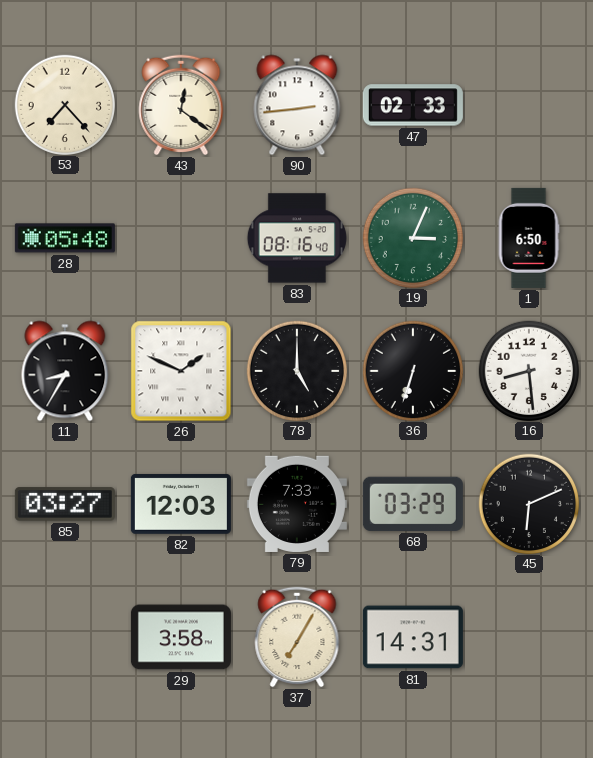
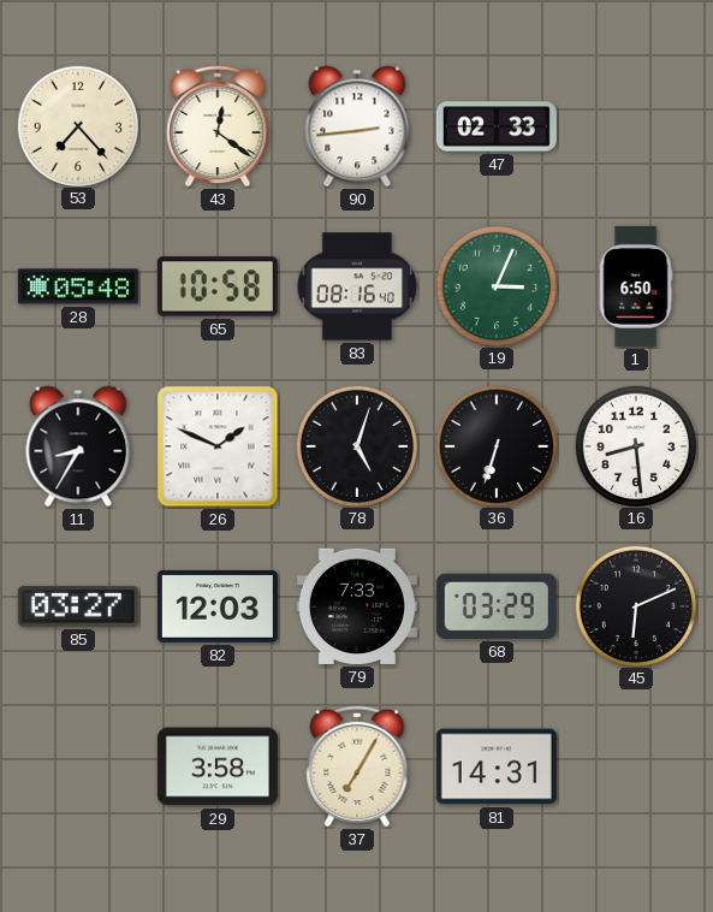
65: none -> 10:58
78: 5:00 -> 5:03
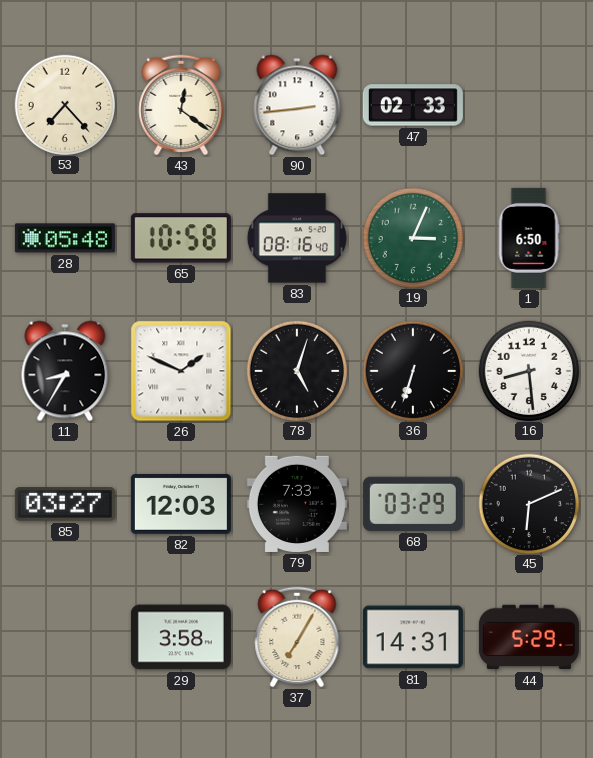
44: none -> 5:29
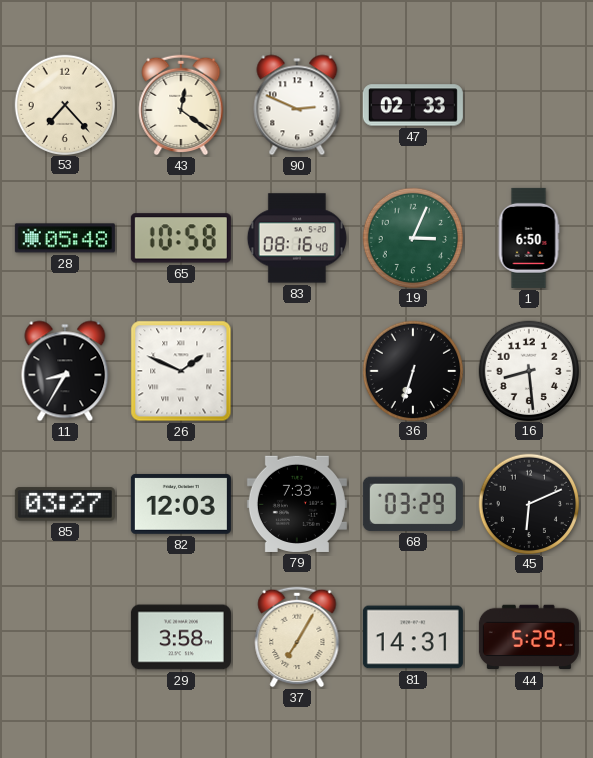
90: 2:44 -> 2:49
78: 5:03 -> none
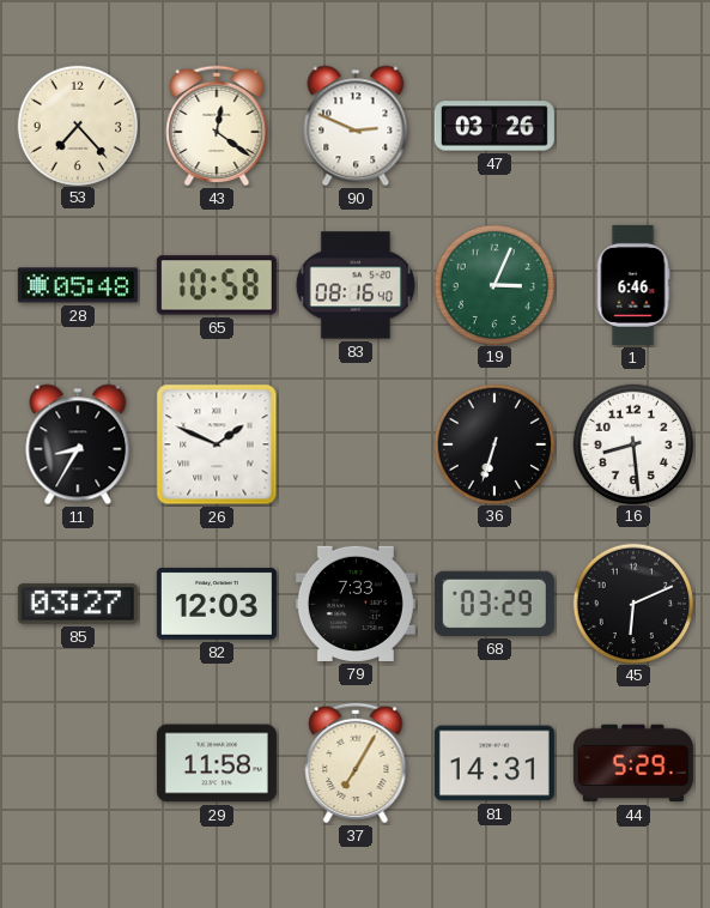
47: 02:33 -> 03:26
1: 6:50 -> 6:46
29: 3:58 -> 11:58
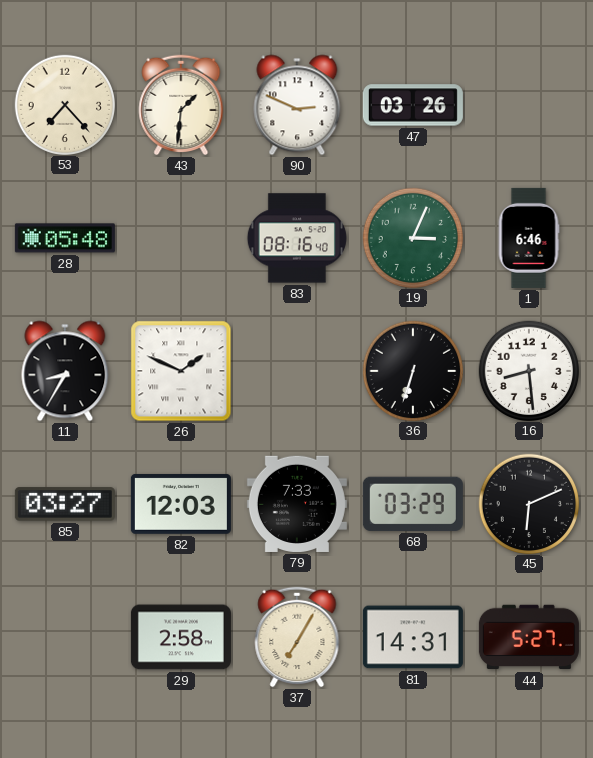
43: 12:21 -> 1:31
65: 10:58 -> none
29: 11:58 -> 2:58
44: 5:29 -> 5:27
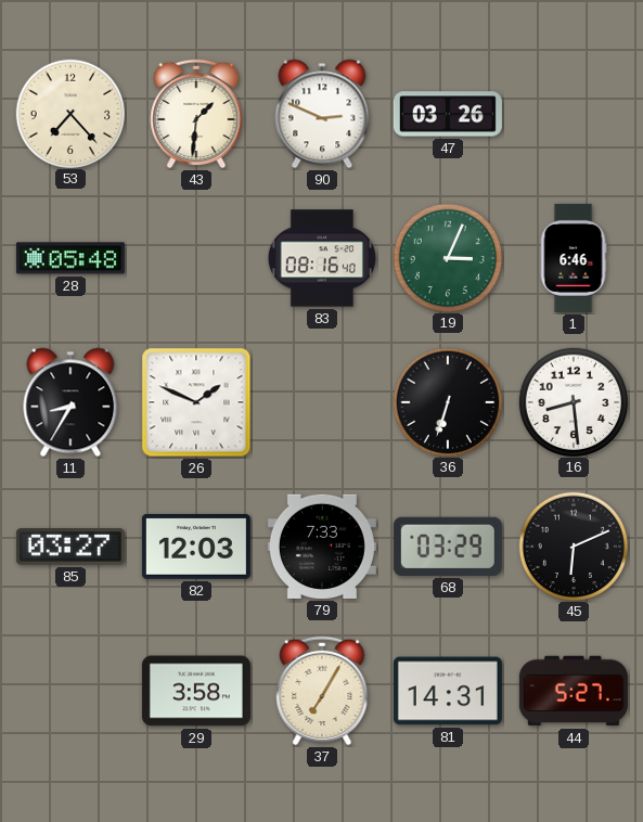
29: 2:58 -> 3:58
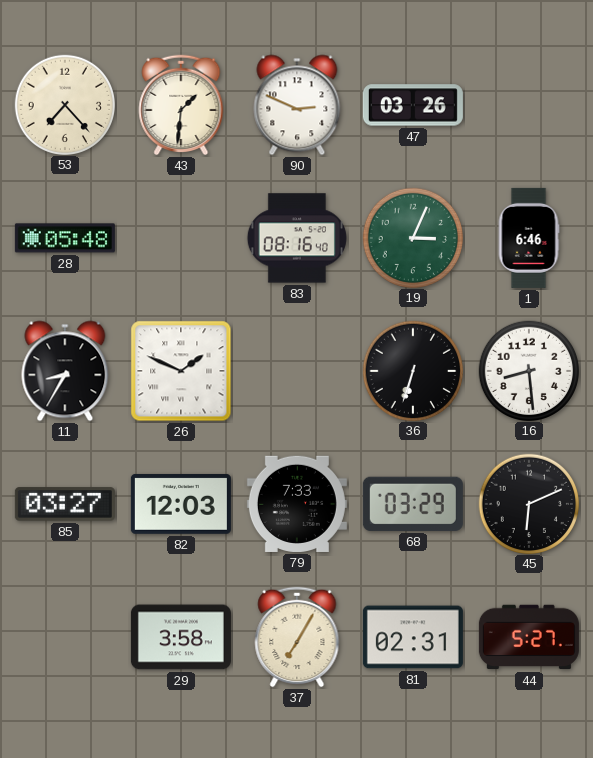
81: 14:31 -> 02:31
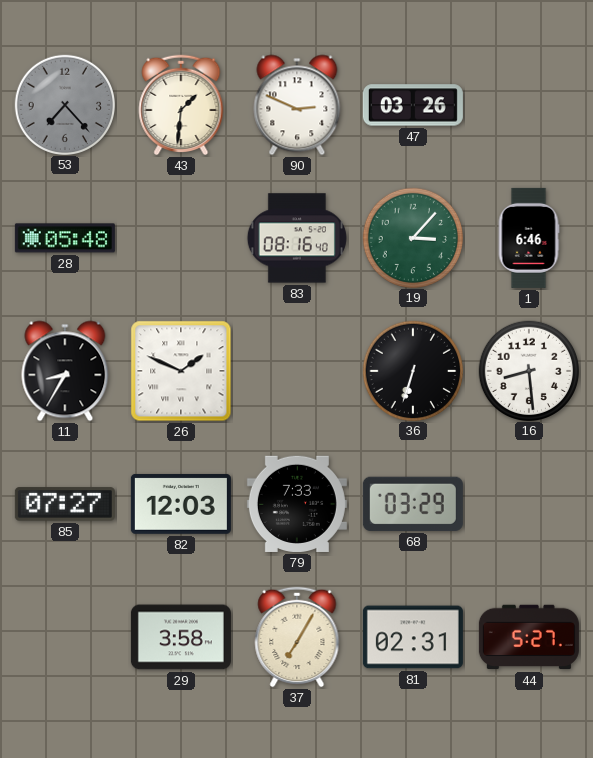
53 dial: cream -> grey
19: 3:04 -> 3:07
85: 03:27 -> 07:27
45: 6:11 -> none
